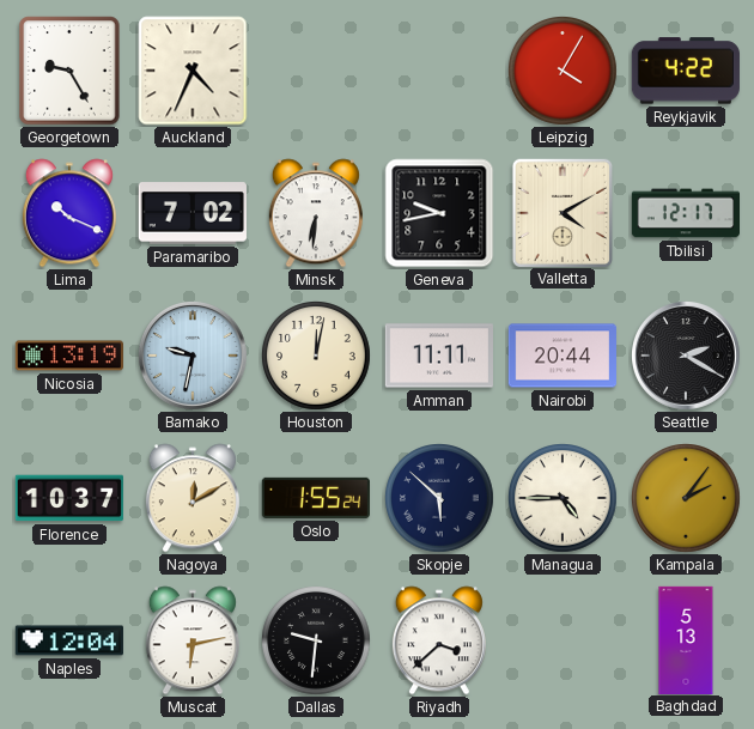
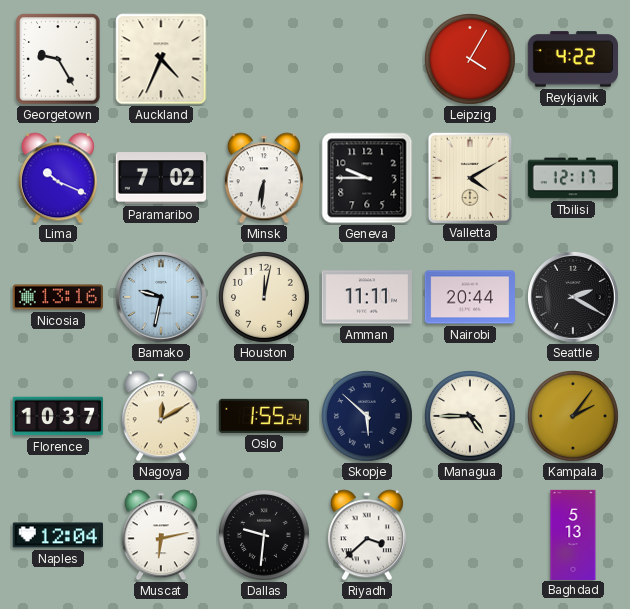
Geneva: 9:43 -> 9:45
Nicosia: 13:19 -> 13:16
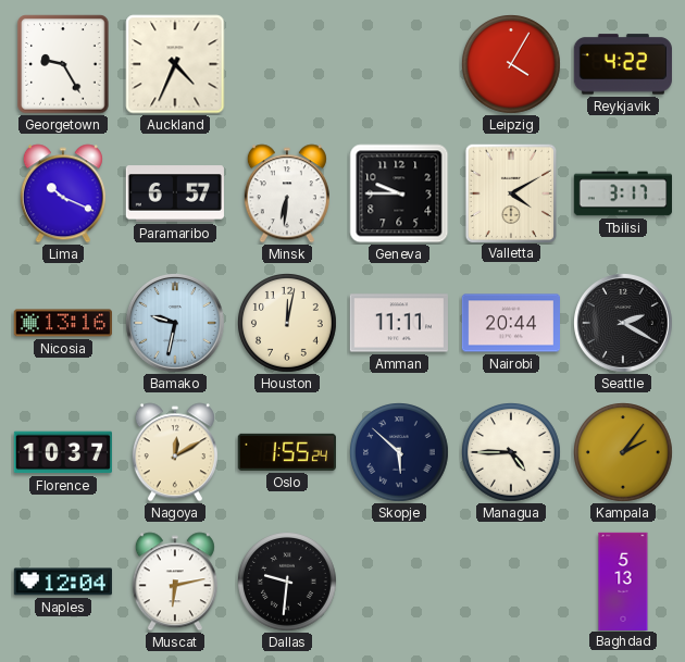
Paramaribo: 7:02 -> 6:57
Tbilisi: 12:17 -> 3:17
Riyadh: 3:38 -> none
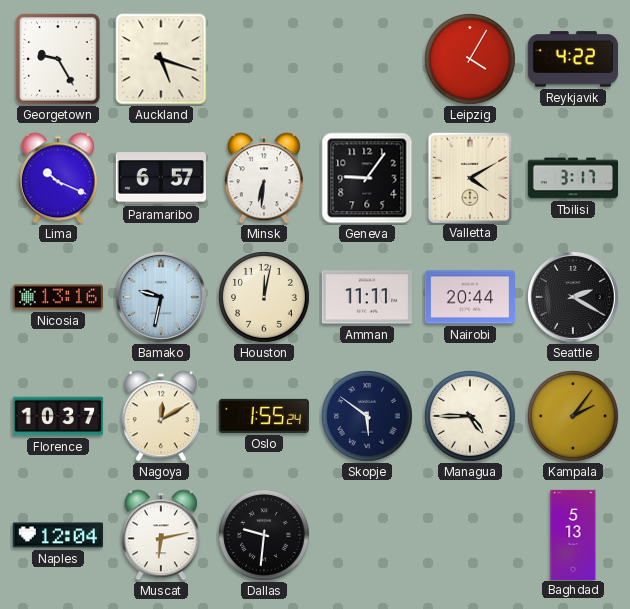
Auckland: 4:34 -> 5:18
Geneva: 9:45 -> 9:06
Skopje: 5:52 -> 5:51
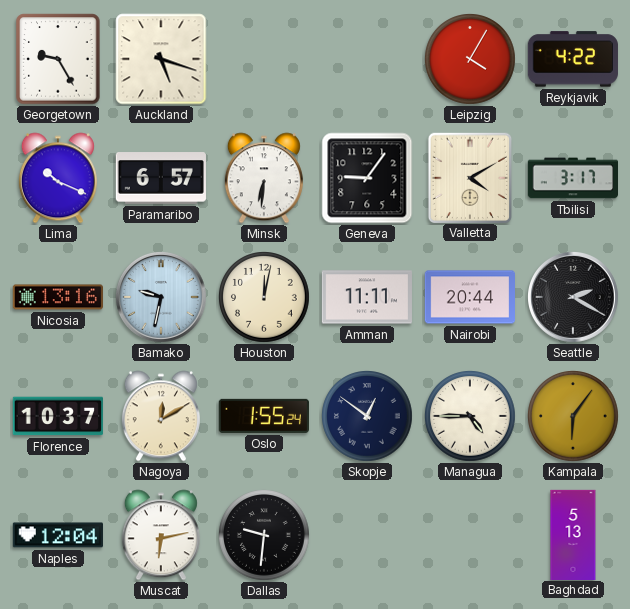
Skopje: 5:51 -> 12:51
Kampala: 2:06 -> 6:06
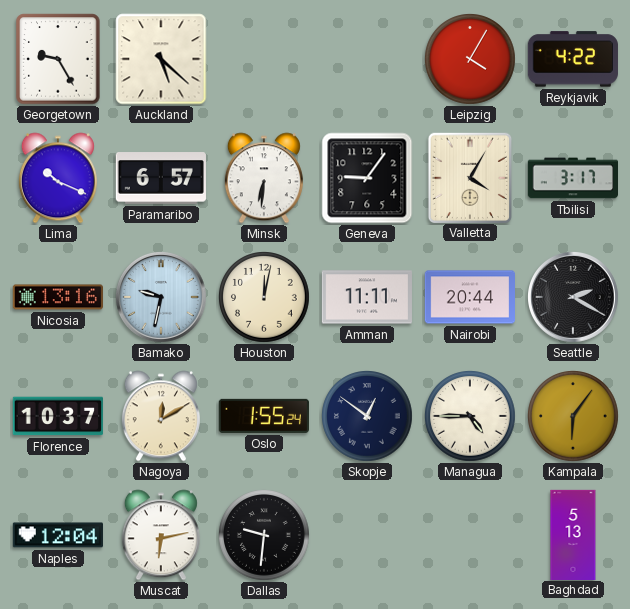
Auckland: 5:18 -> 5:22
Valletta: 4:10 -> 4:05
